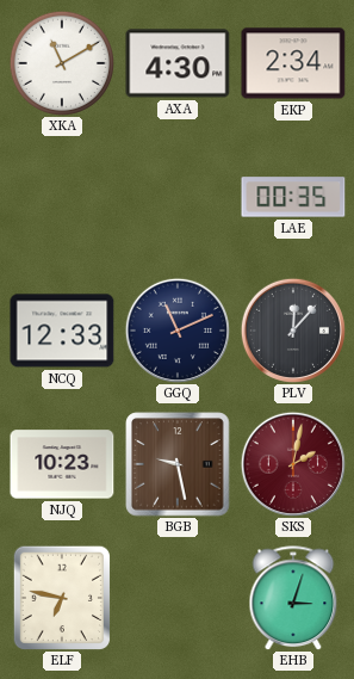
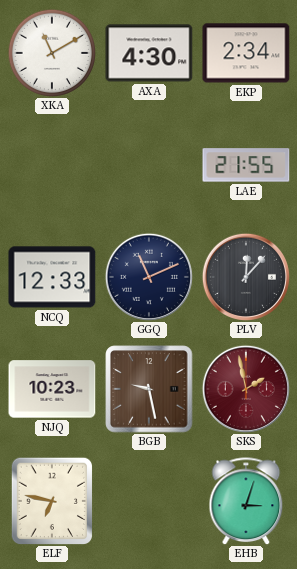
LAE: 00:35 -> 21:55
SKS: 2:02 -> 1:58
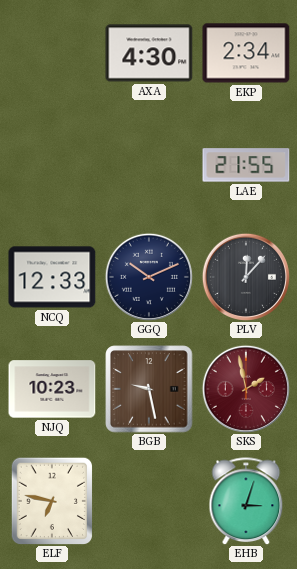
XKA: 11:10 -> none
GGQ: 11:11 -> 10:11
